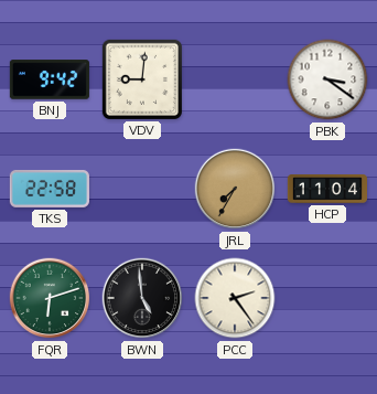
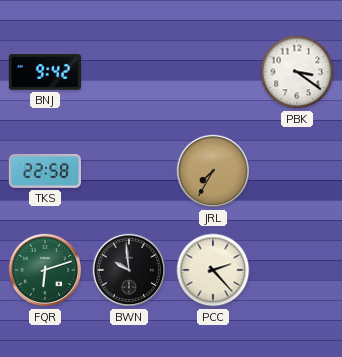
VDV: 9:01 -> none
HCP: 11:04 -> none
BWN: 4:59 -> 9:59
PCC: 2:24 -> 2:23
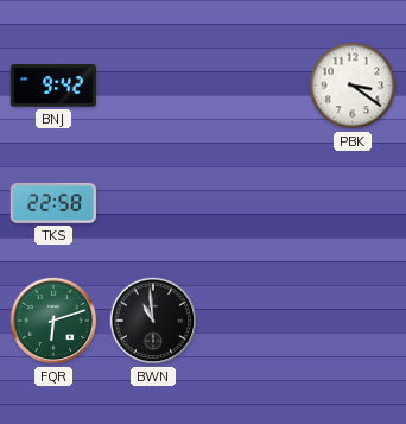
JRL: 7:35 -> none
BWN: 9:59 -> 10:59
PCC: 2:23 -> none
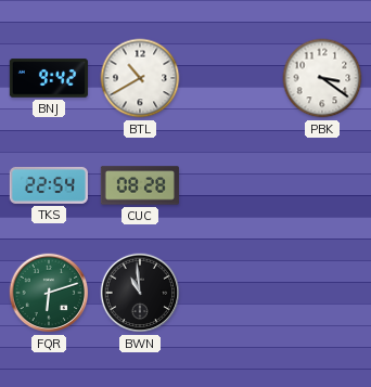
BTL: none -> 10:40
TKS: 22:58 -> 22:54
CUC: none -> 08:28
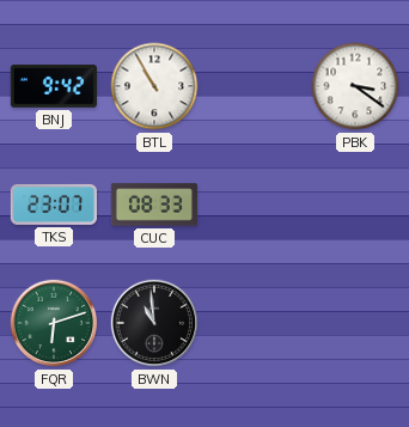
BTL: 10:40 -> 10:55
TKS: 22:54 -> 23:07
CUC: 08:28 -> 08:33
